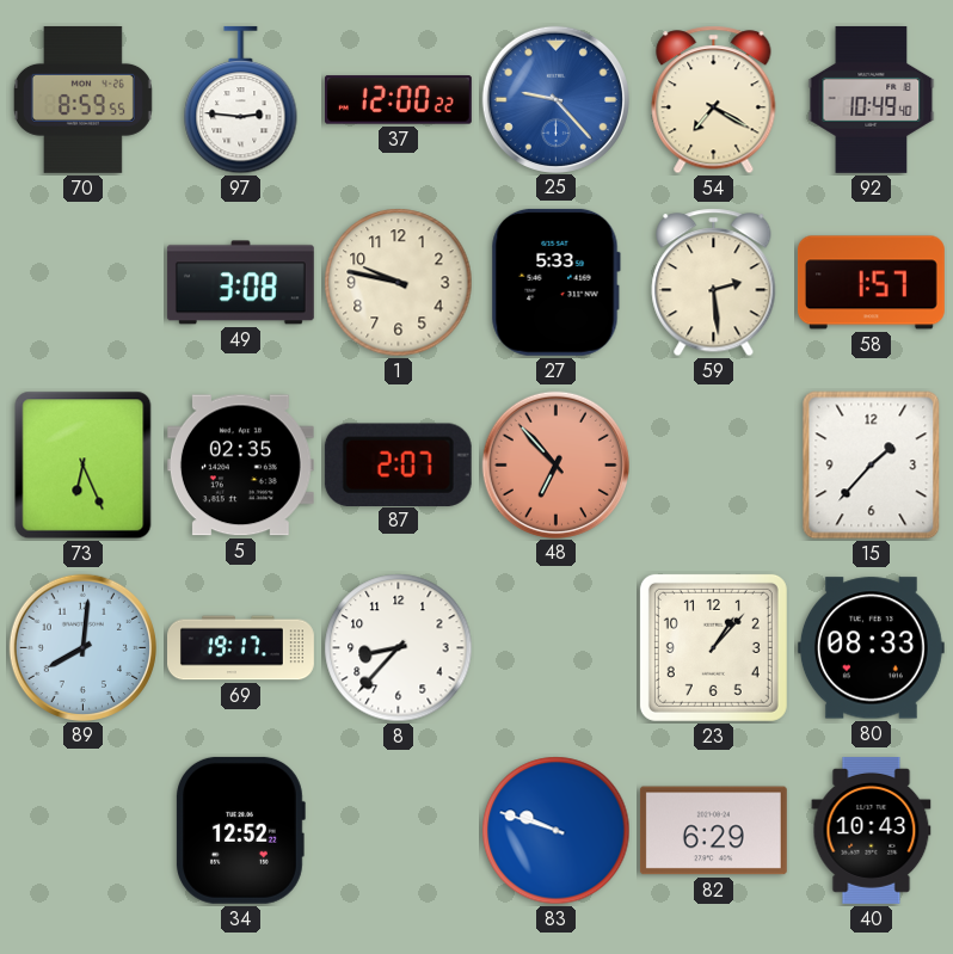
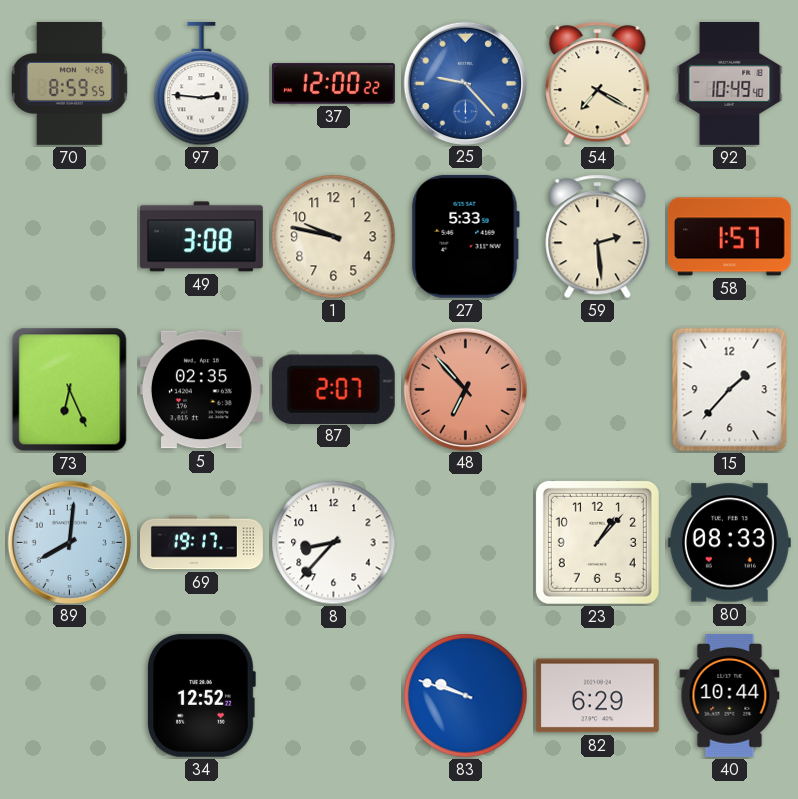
40: 10:43 -> 10:44
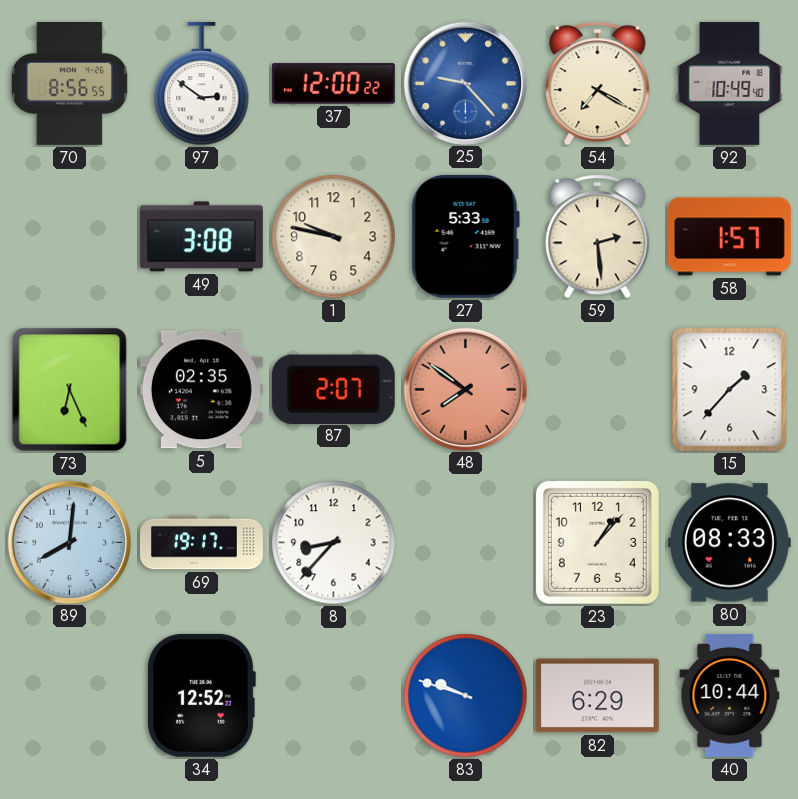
70: 8:59 -> 8:56
97: 2:46 -> 2:51
48: 6:53 -> 7:51
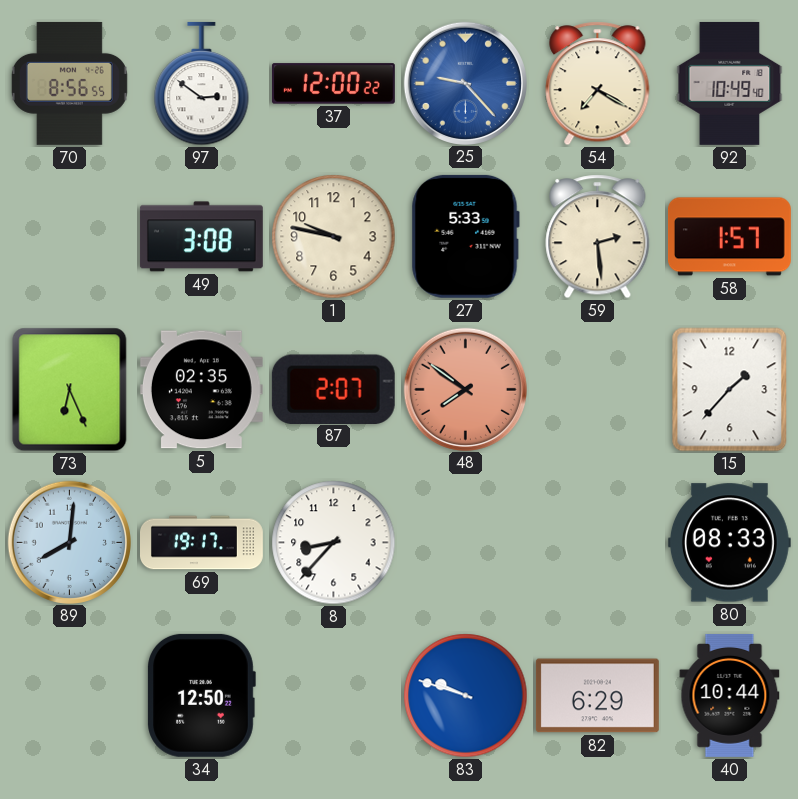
23: 1:07 -> none
34: 12:52 -> 12:50
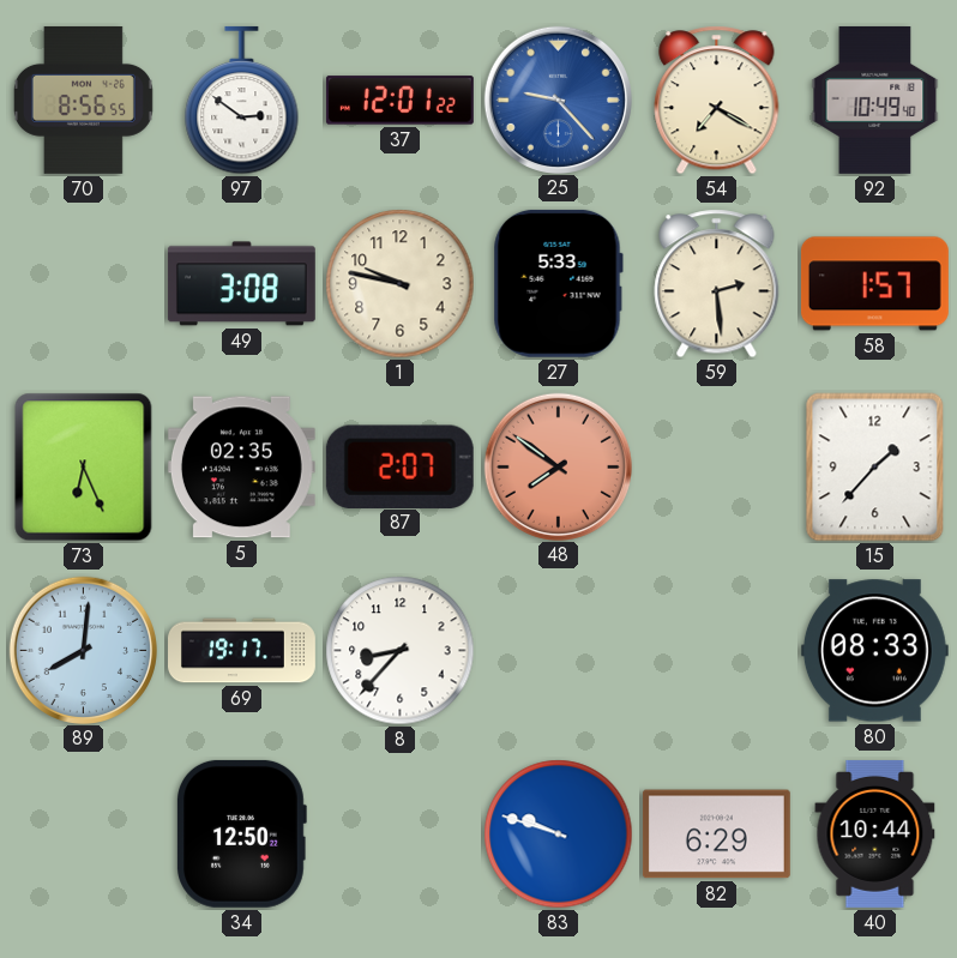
37: 12:00 -> 12:01
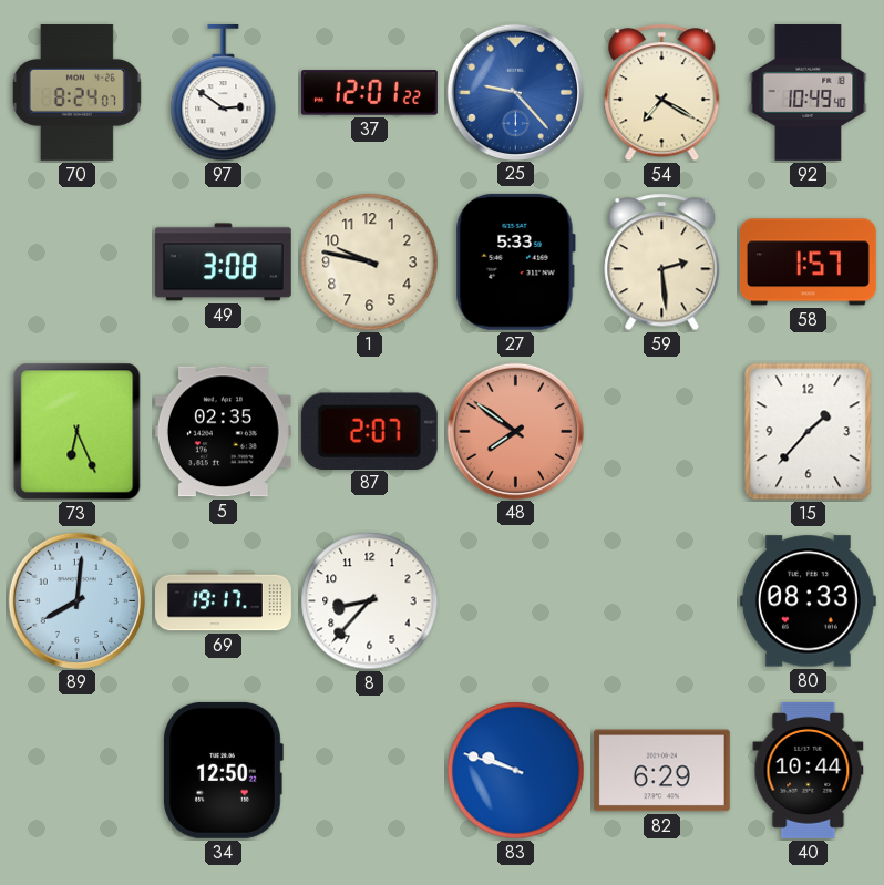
70: 8:56 -> 8:24
